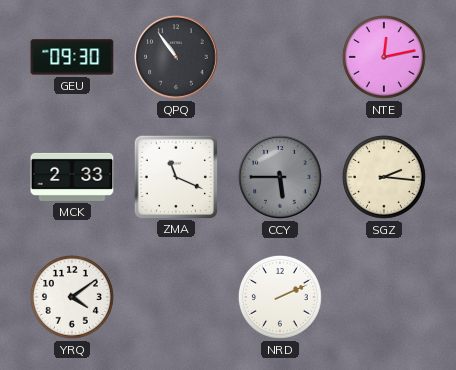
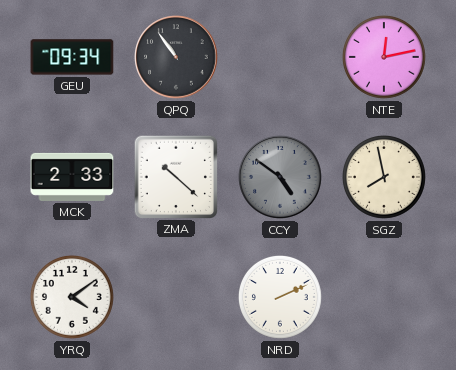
GEU: 09:30 -> 09:34
ZMA: 11:19 -> 10:22
CCY: 5:45 -> 4:51
SGZ: 2:16 -> 7:58
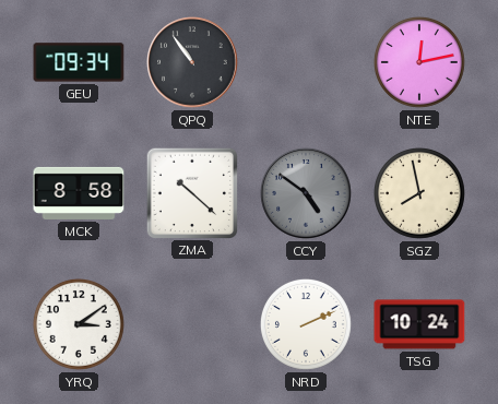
MCK: 2:33 -> 8:58
YRQ: 4:09 -> 3:09
TSG: none -> 10:24
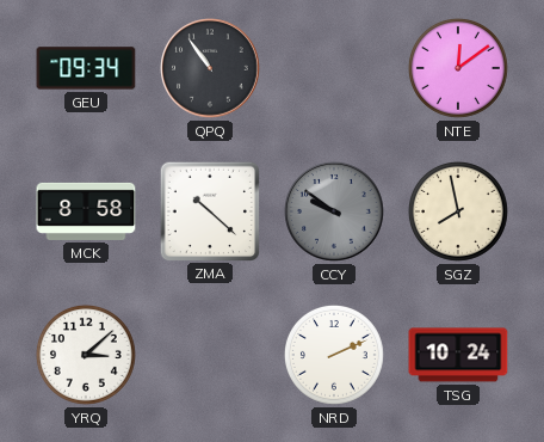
NTE: 12:13 -> 12:09
CCY: 4:51 -> 9:51
YRQ: 3:09 -> 3:08
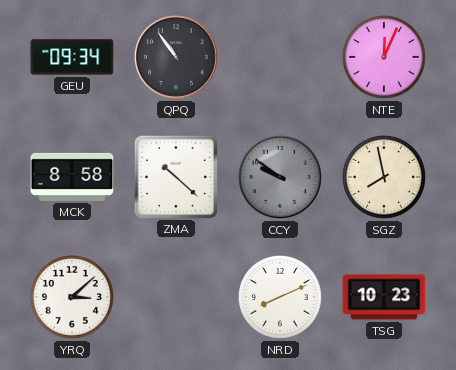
NTE: 12:09 -> 12:04
NRD: 2:11 -> 8:11
TSG: 10:24 -> 10:23
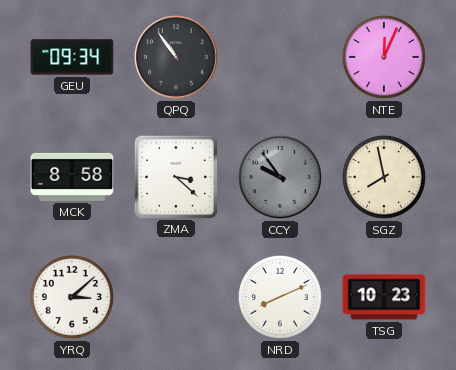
ZMA: 10:22 -> 3:22
CCY: 9:51 -> 9:54
